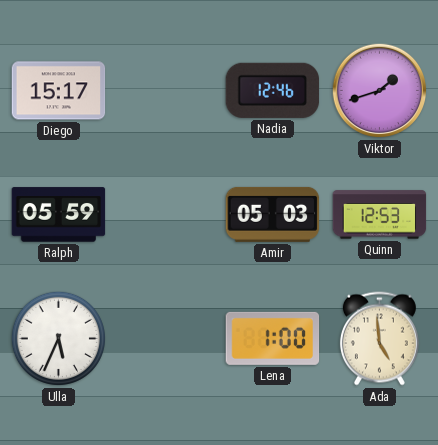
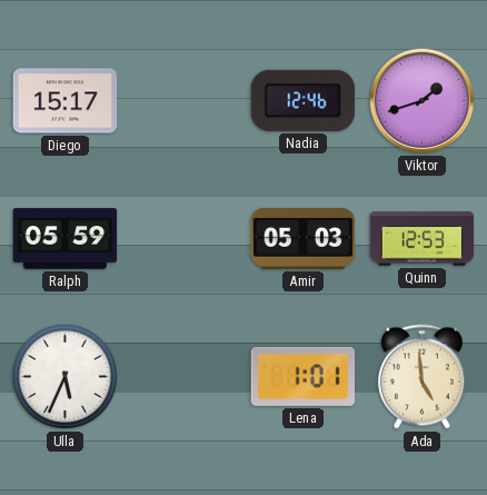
Lena: 1:00 -> 1:01
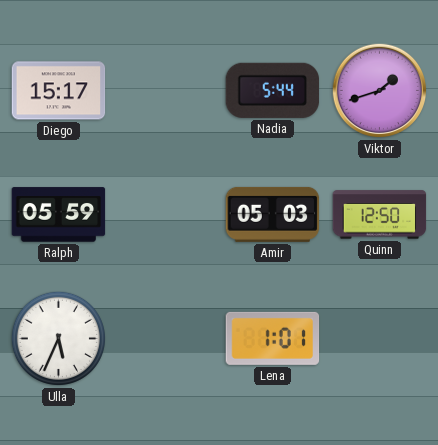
Nadia: 12:46 -> 5:44
Quinn: 12:53 -> 12:50
Ada: 4:59 -> none
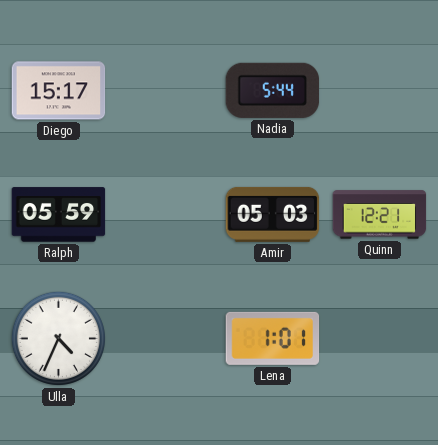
Viktor: 1:42 -> none
Quinn: 12:50 -> 12:21
Ulla: 5:34 -> 4:34
